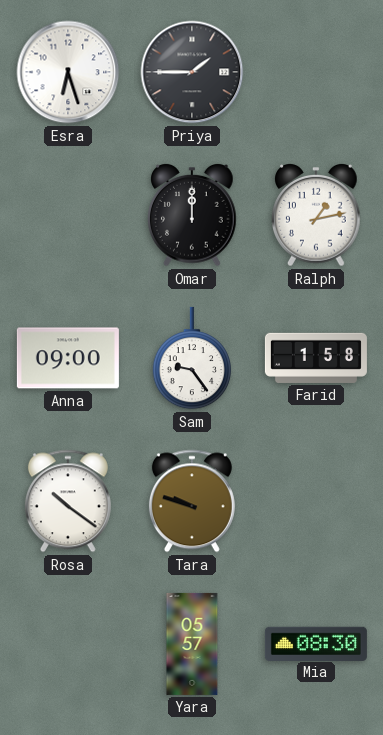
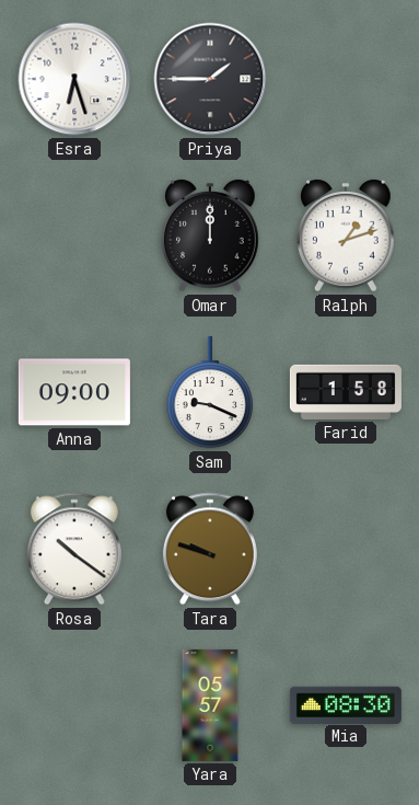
Ralph: 1:13 -> 1:12
Sam: 9:24 -> 9:19
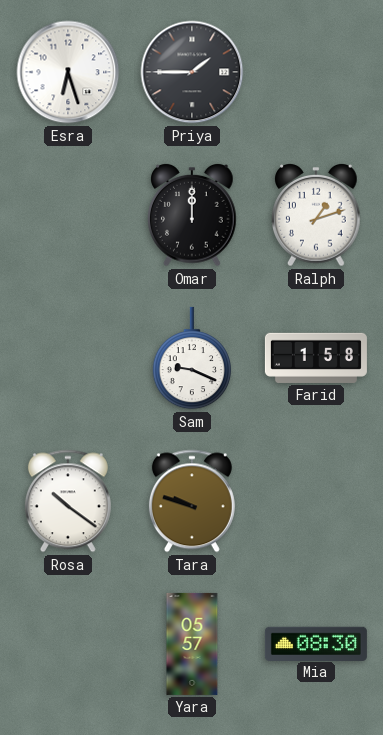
Anna: 09:00 -> none
